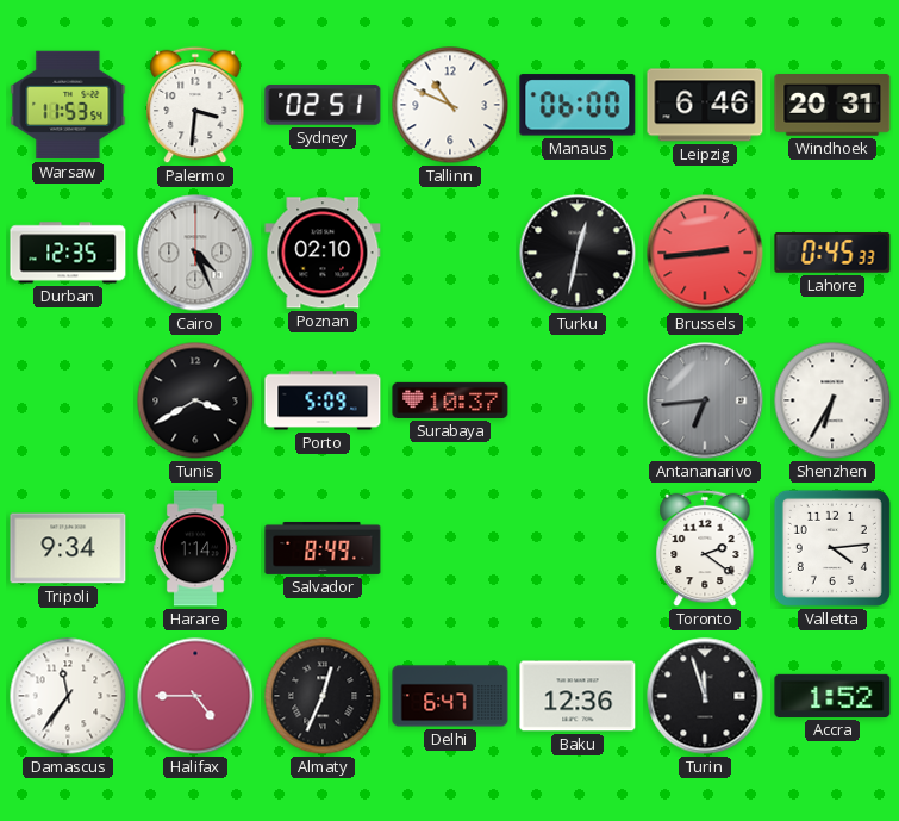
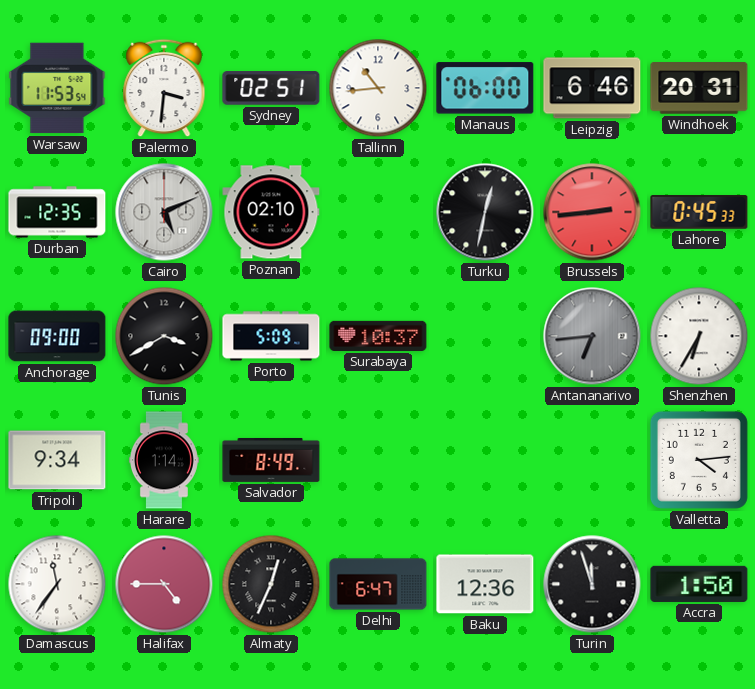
Tallinn: 10:49 -> 10:44
Cairo: 4:26 -> 5:11
Anchorage: none -> 09:00
Toronto: 2:21 -> none
Accra: 1:52 -> 1:50
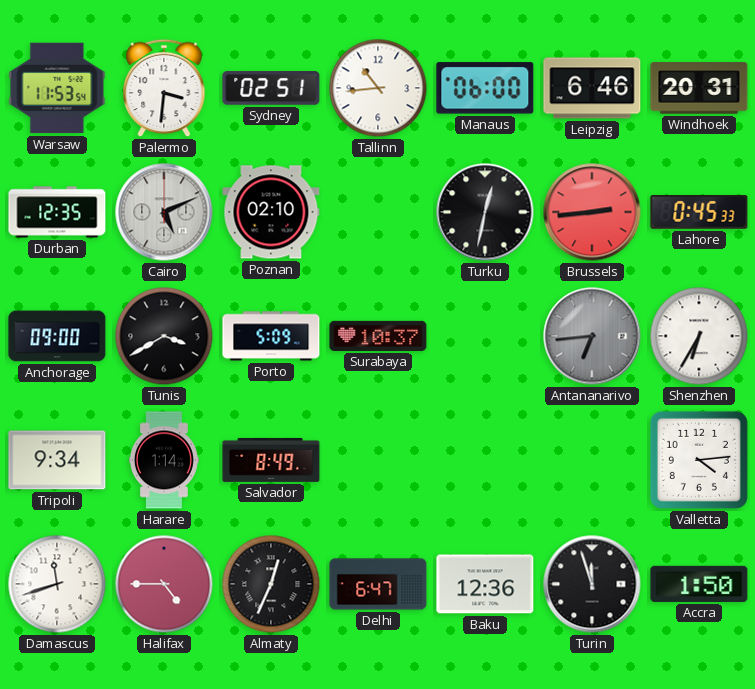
Damascus: 11:36 -> 11:42
